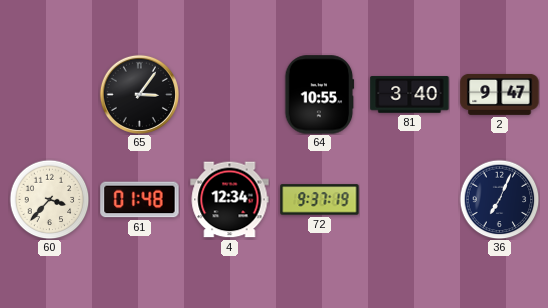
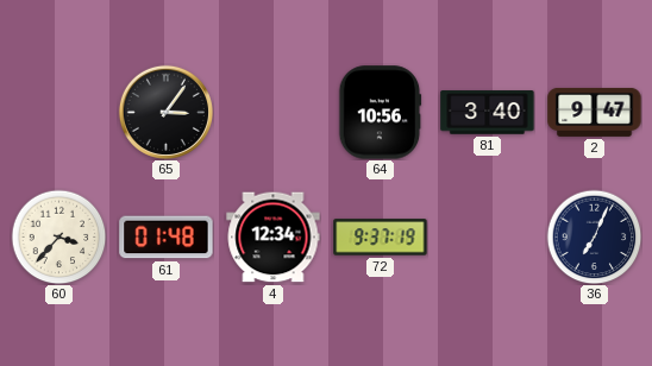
64: 10:55 -> 10:56
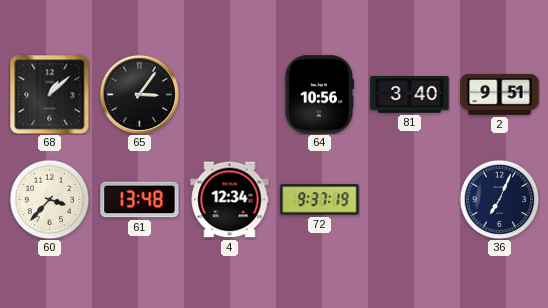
68: none -> 1:08
2: 9:47 -> 9:51
61: 01:48 -> 13:48
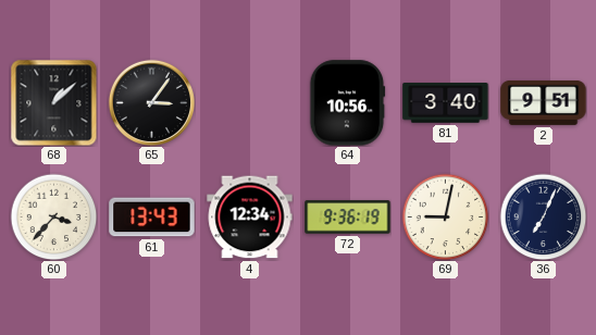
61: 13:48 -> 13:43
72: 9:37 -> 9:36
69: none -> 9:02
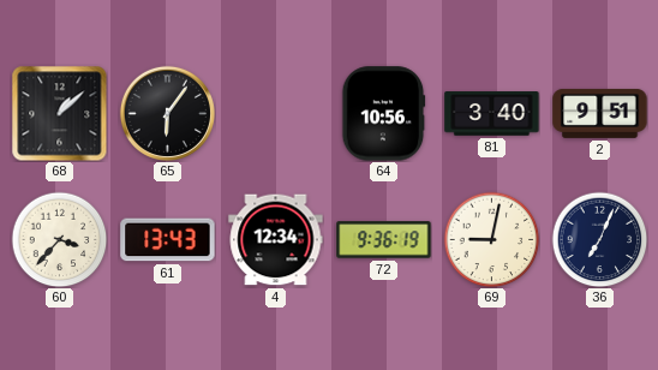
65: 3:06 -> 6:06
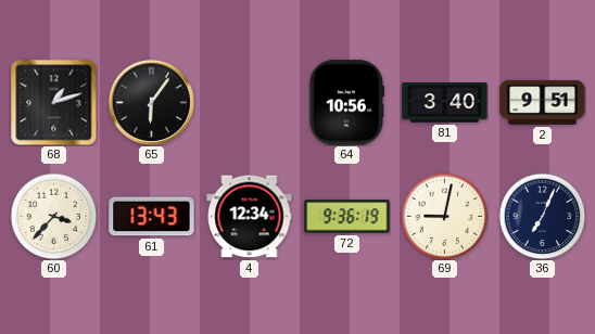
68: 1:08 -> 1:12
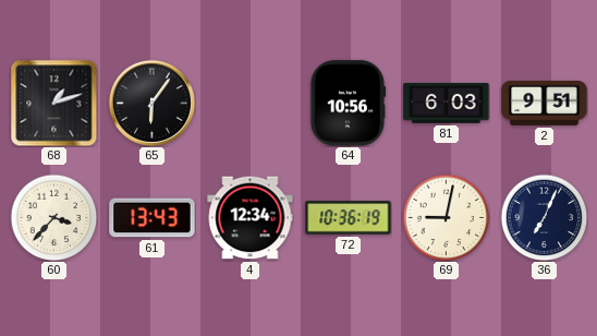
81: 3:40 -> 6:03
72: 9:36 -> 10:36
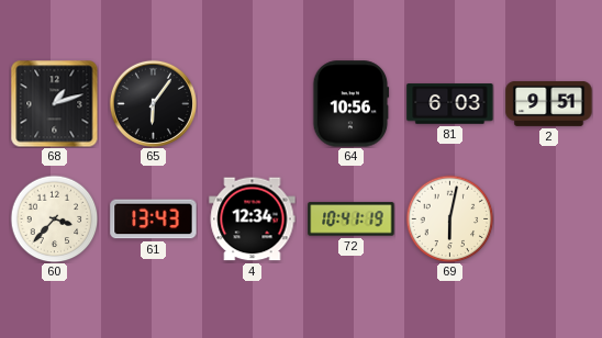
72: 10:36 -> 10:41
69: 9:02 -> 6:02
36: 7:04 -> none
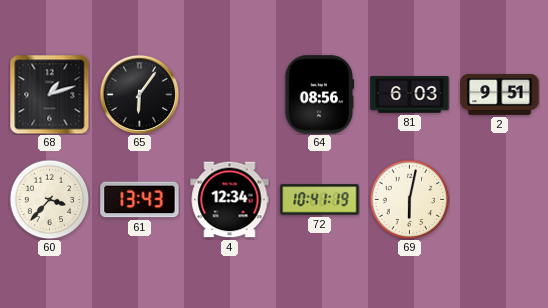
64: 10:56 -> 08:56
